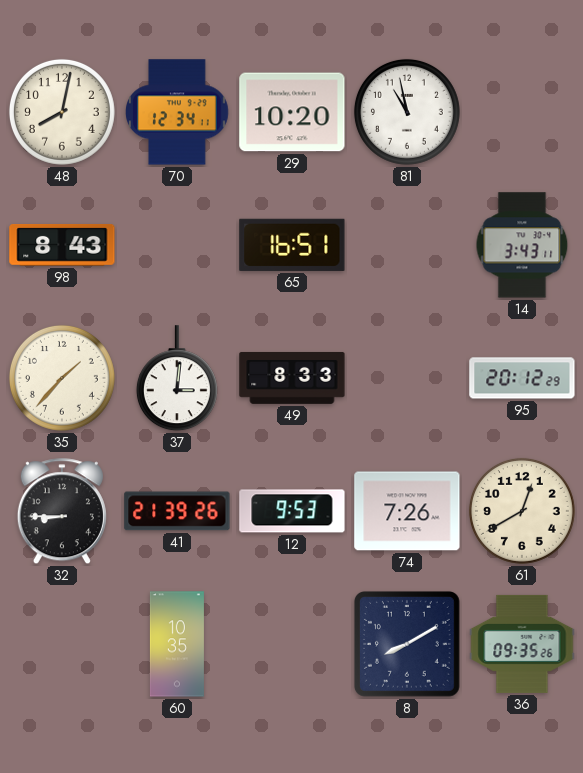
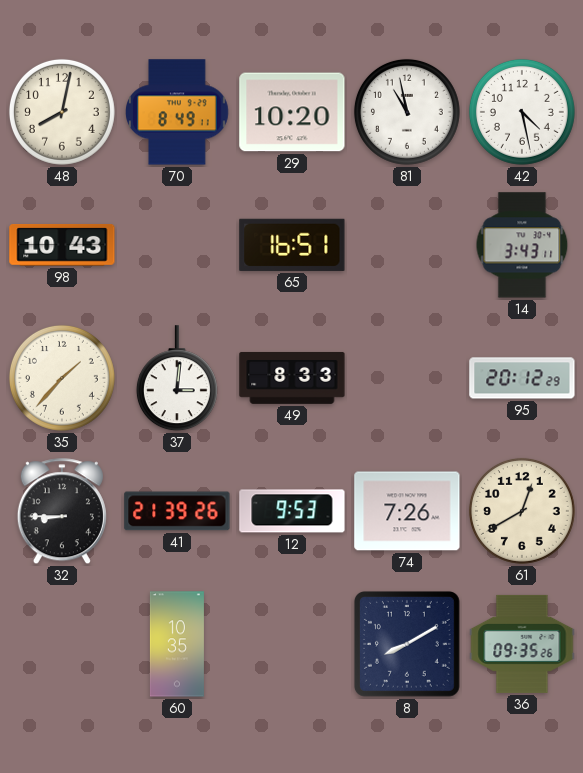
70: 12:34 -> 8:49
42: none -> 4:28
98: 8:43 -> 10:43
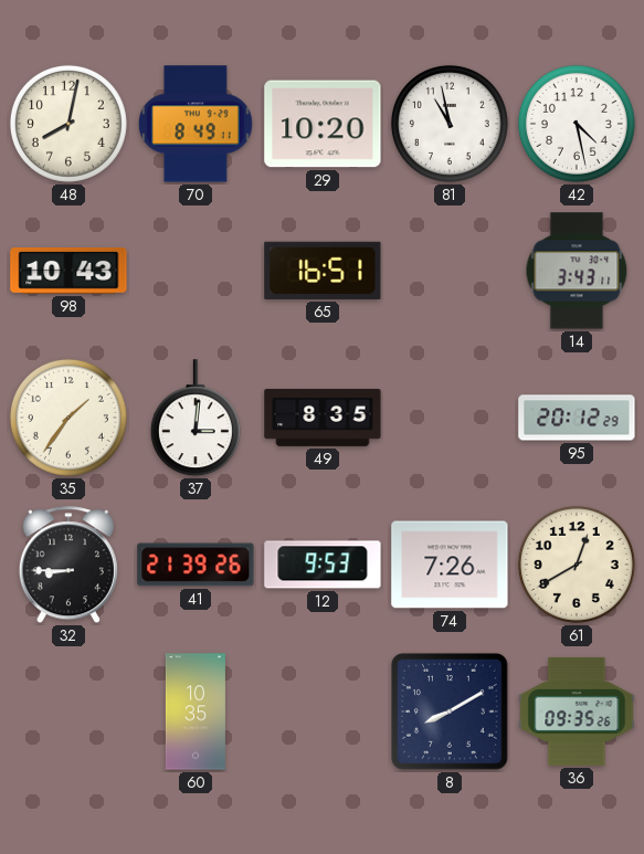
35: 1:37 -> 1:36
49: 8:33 -> 8:35
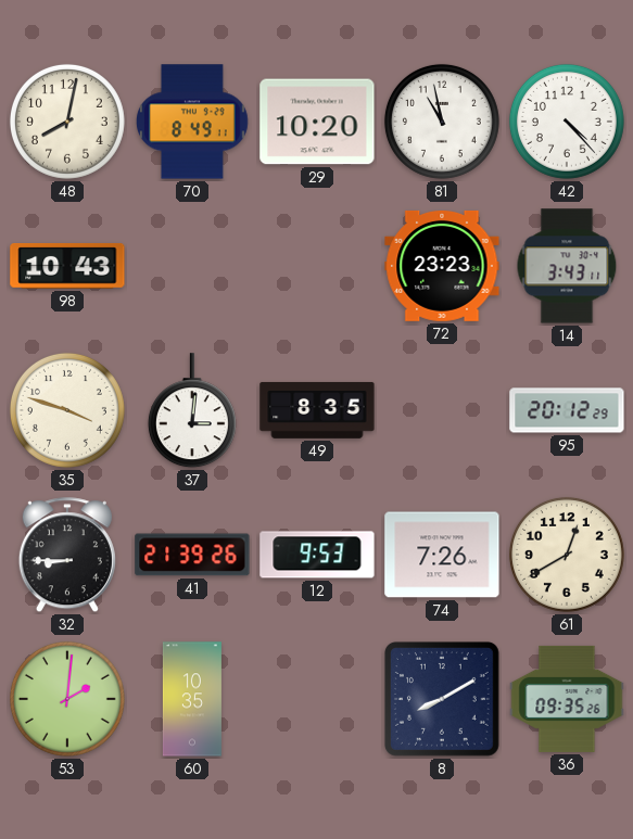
42: 4:28 -> 4:23
65: 16:51 -> none
72: none -> 23:23
35: 1:36 -> 3:48
53: none -> 2:01
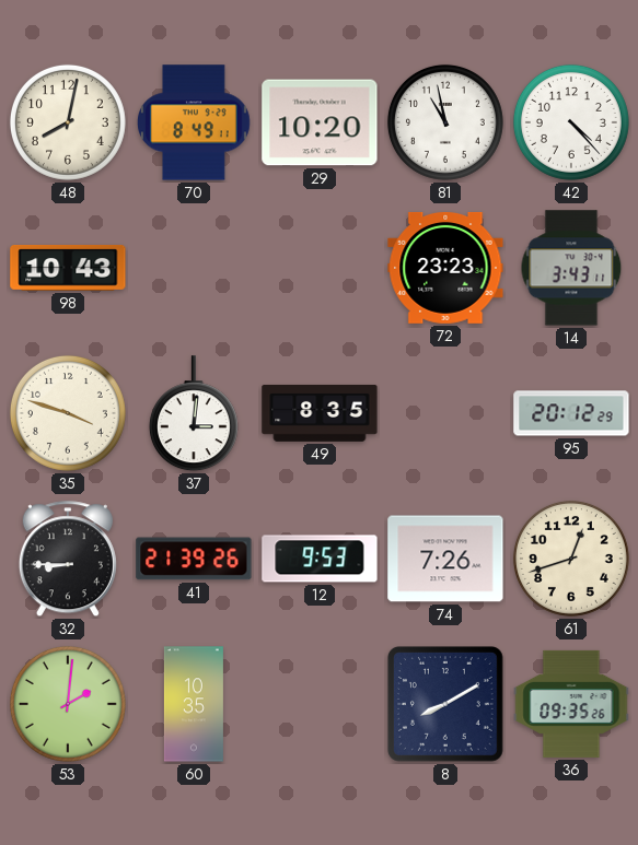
61: 12:40 -> 12:42
